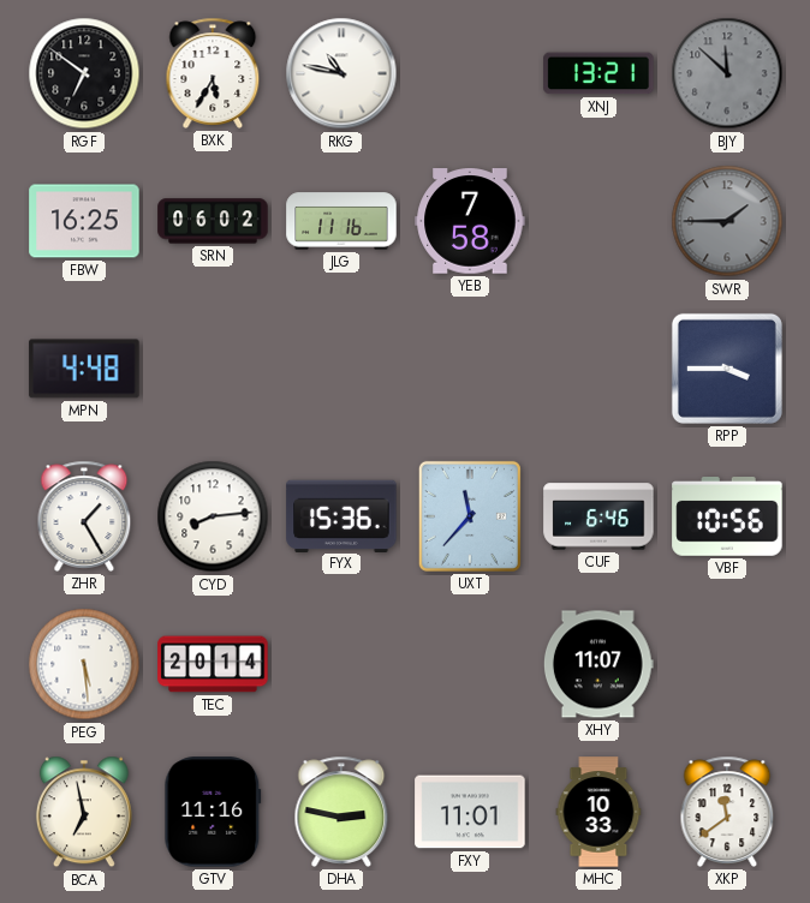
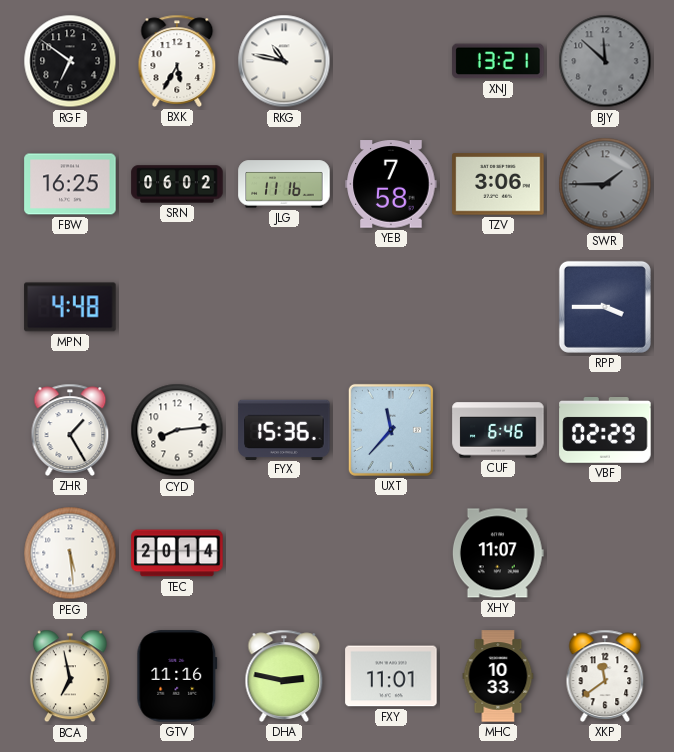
TZV: none -> 3:06
VBF: 10:56 -> 02:29
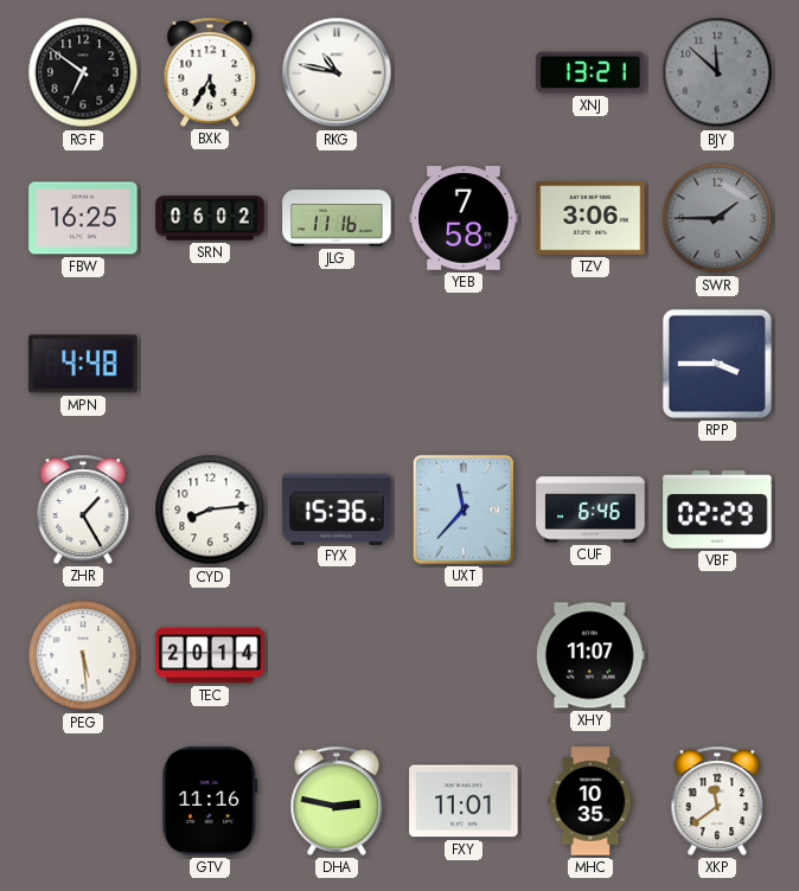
BCA: 6:58 -> none
MHC: 10:33 -> 10:35
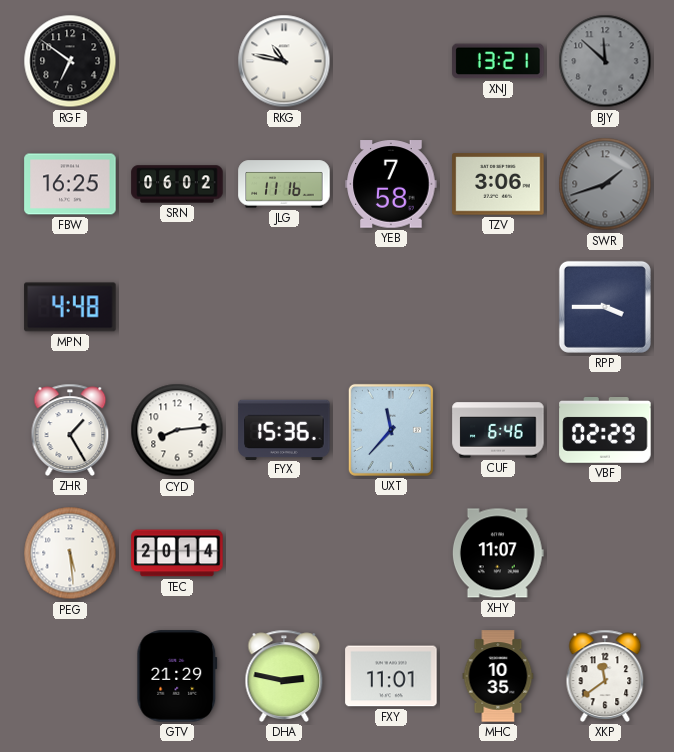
BXK: 5:35 -> none
SWR: 1:45 -> 1:42
GTV: 11:16 -> 21:29
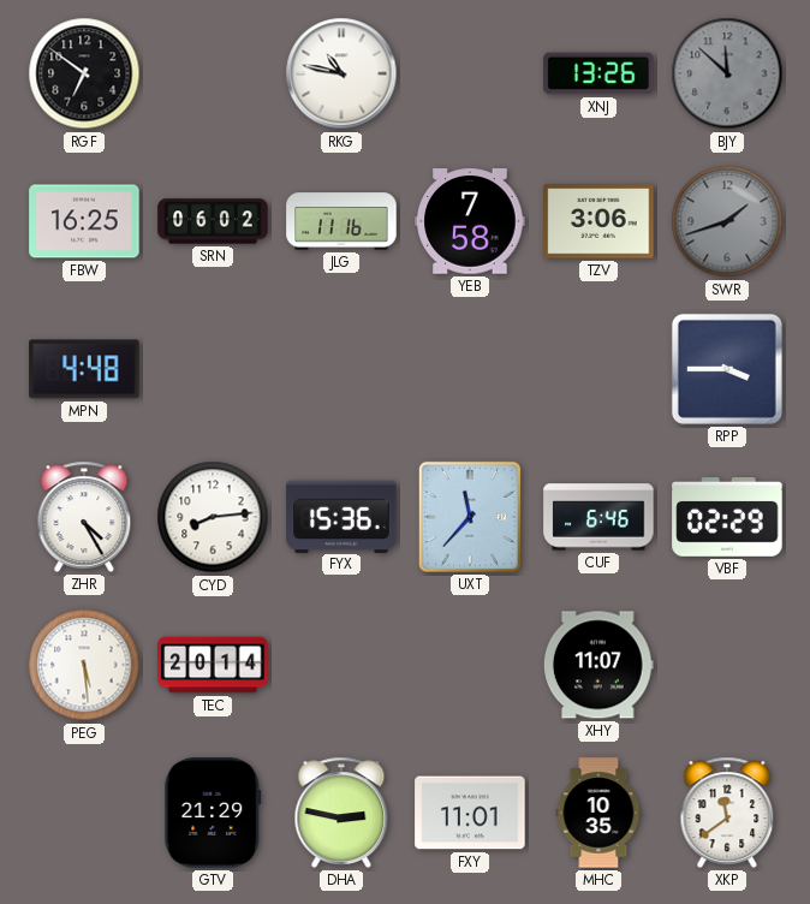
XNJ: 13:21 -> 13:26
ZHR: 1:25 -> 4:25
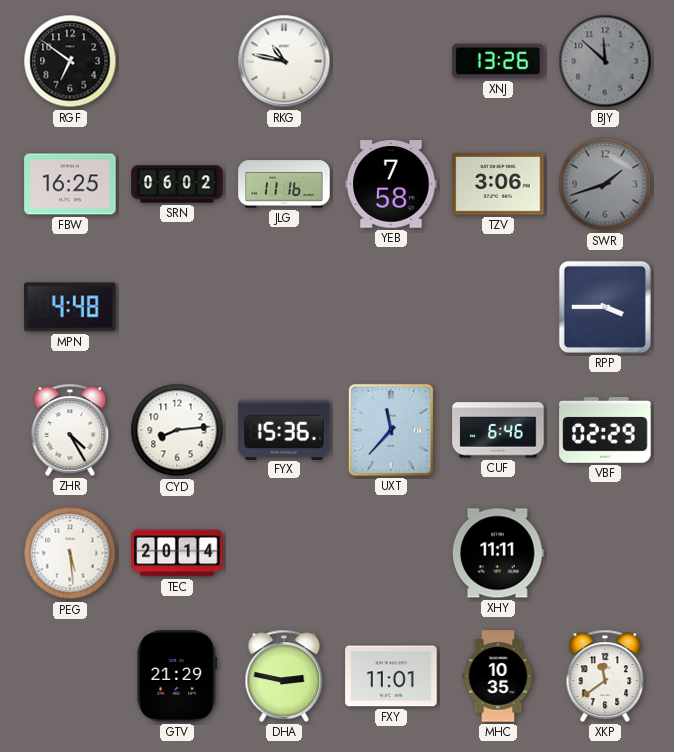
XHY: 11:07 -> 11:11
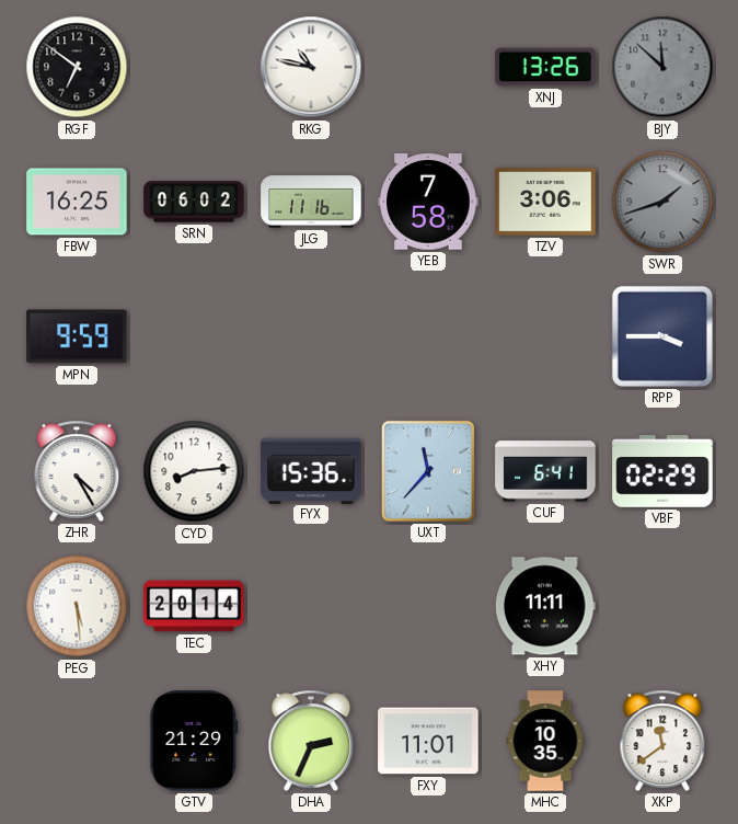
MPN: 4:48 -> 9:59
CUF: 6:46 -> 6:41
DHA: 2:47 -> 2:34
